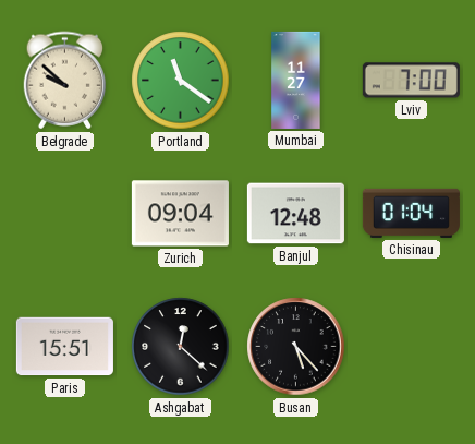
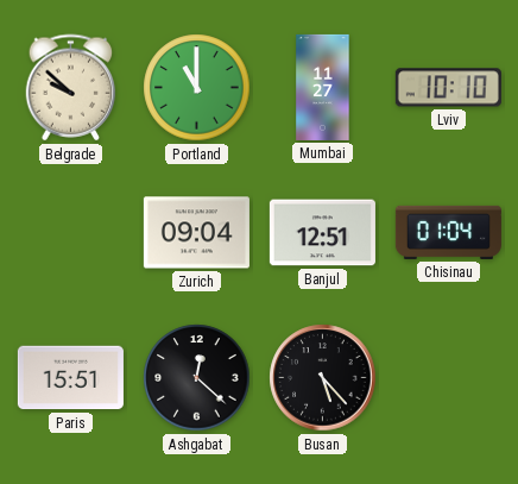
Portland: 11:21 -> 11:00
Lviv: 7:00 -> 10:10
Banjul: 12:48 -> 12:51
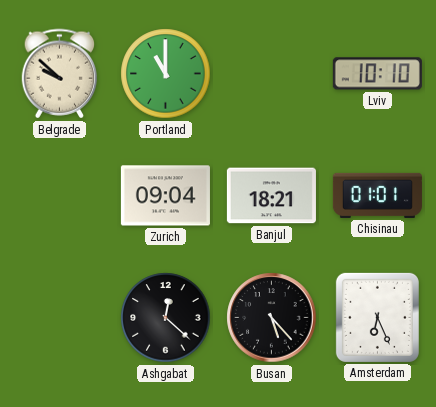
Mumbai: 11:27 -> none
Banjul: 12:51 -> 18:21
Chisinau: 01:04 -> 01:01
Paris: 15:51 -> none
Amsterdam: none -> 6:26
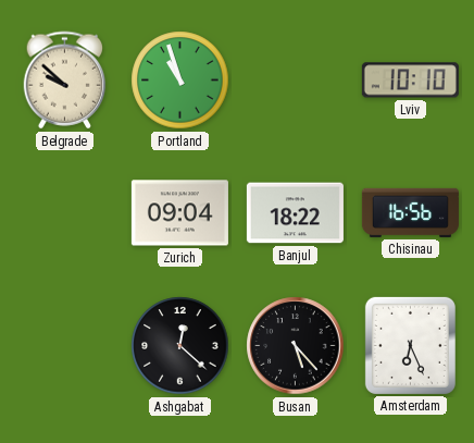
Portland: 11:00 -> 10:57
Banjul: 18:21 -> 18:22
Chisinau: 01:01 -> 16:56
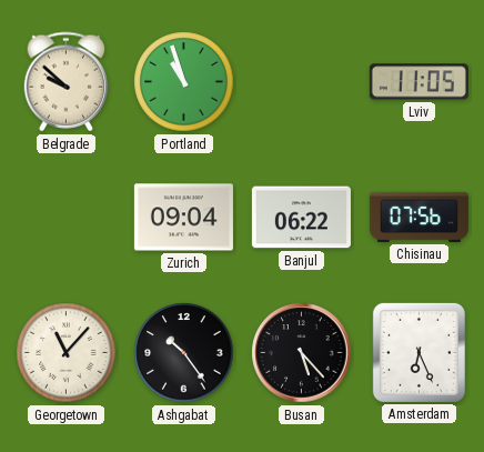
Lviv: 10:10 -> 11:05
Banjul: 18:22 -> 06:22
Chisinau: 16:56 -> 07:56
Georgetown: none -> 11:07
Ashgabat: 12:22 -> 10:24
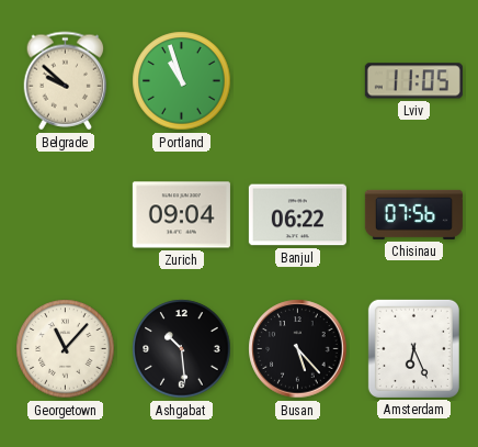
Ashgabat: 10:24 -> 10:29
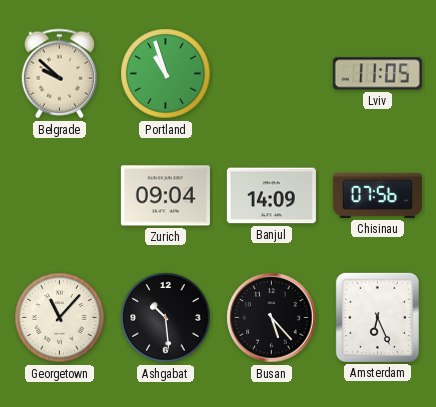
Banjul: 06:22 -> 14:09
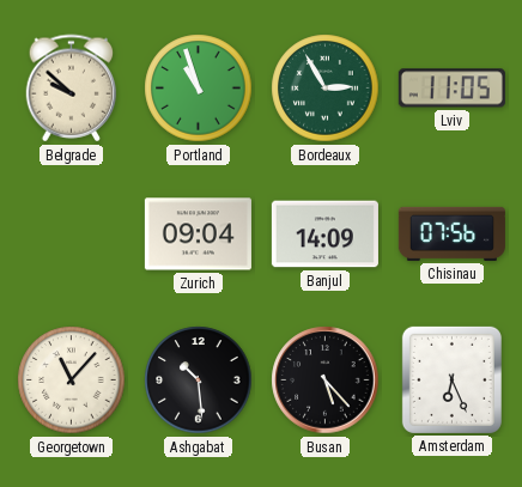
Bordeaux: none -> 2:55
